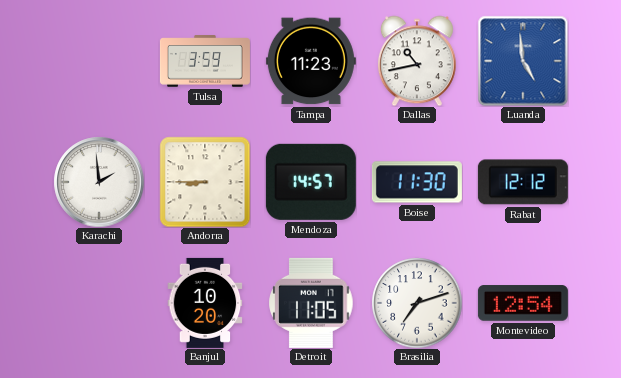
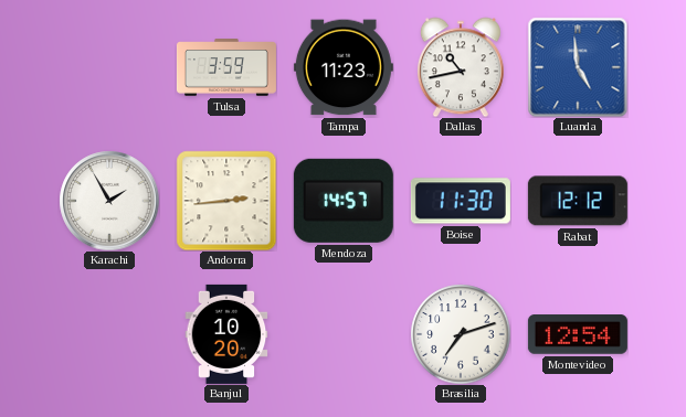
Karachi: 1:59 -> 1:55
Andorra: 8:45 -> 2:44
Detroit: 11:05 -> none
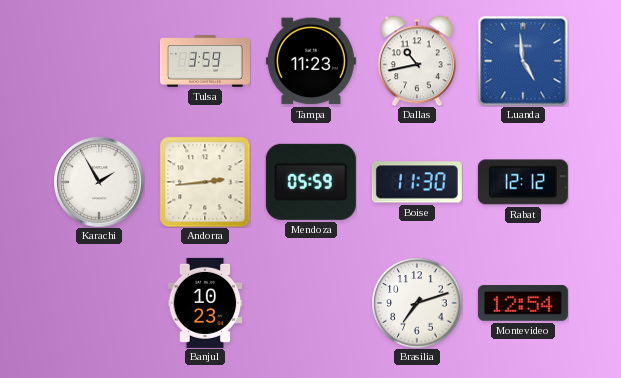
Mendoza: 14:57 -> 05:59
Banjul: 10:20 -> 10:23
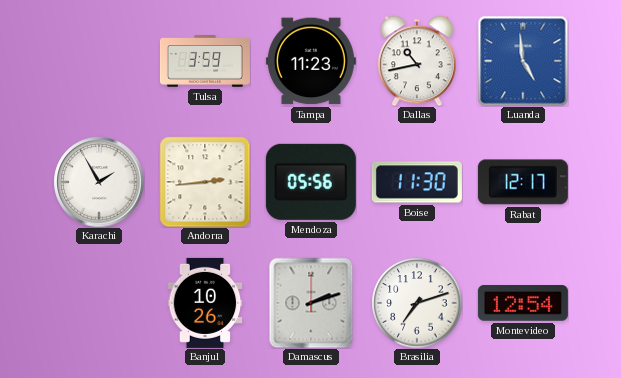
Mendoza: 05:59 -> 05:56
Rabat: 12:12 -> 12:17
Banjul: 10:23 -> 10:26
Damascus: none -> 2:12
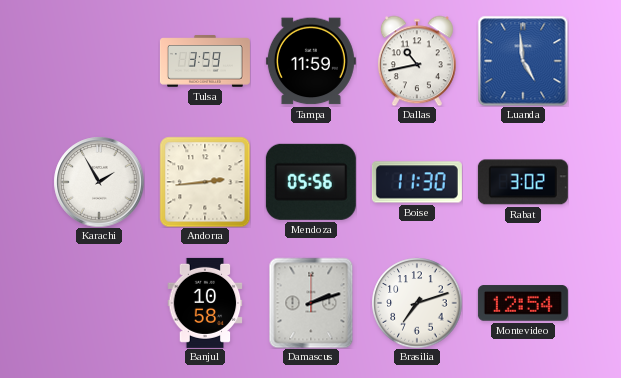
Tampa: 11:23 -> 11:59
Rabat: 12:17 -> 3:02
Banjul: 10:26 -> 10:58
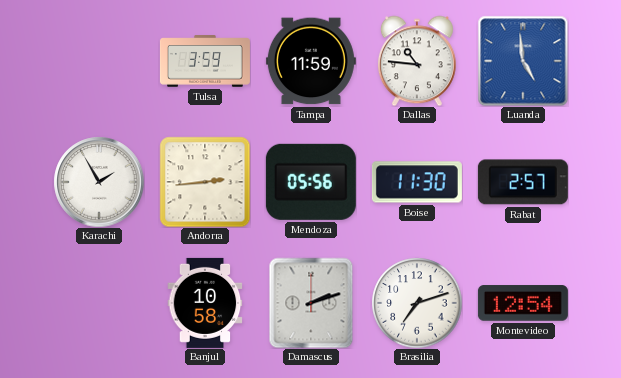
Dallas: 10:43 -> 10:46
Rabat: 3:02 -> 2:57
